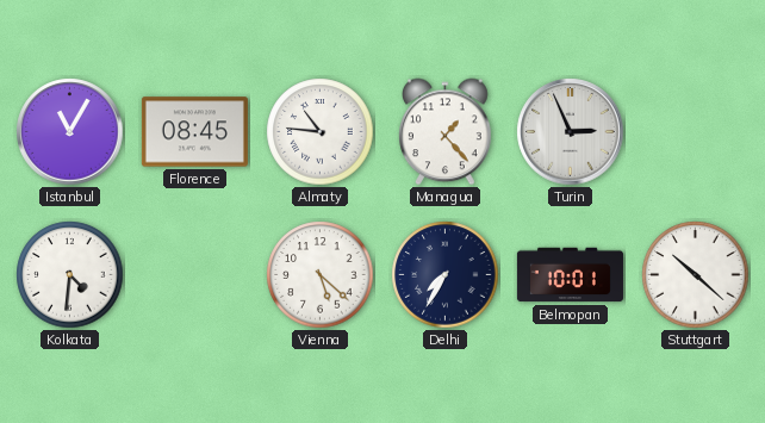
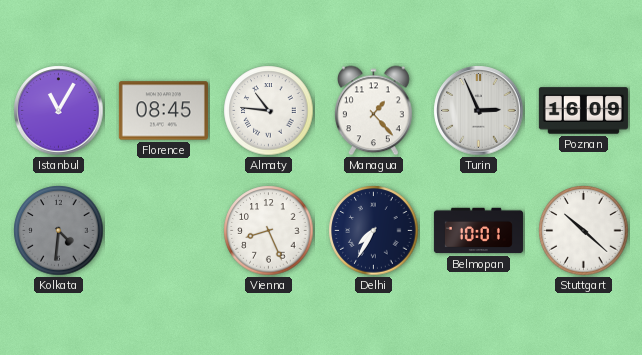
Poznan: none -> 16:09
Kolkata dial: white -> grey
Vienna: 5:22 -> 8:26
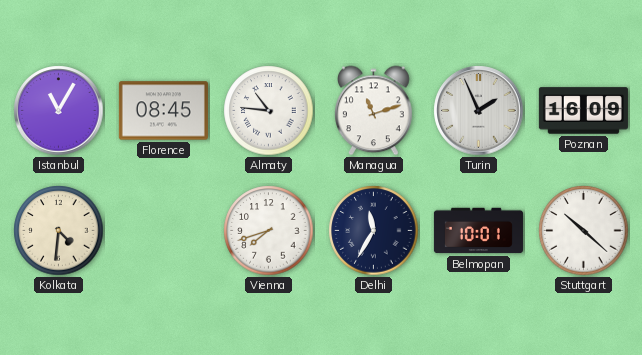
Managua: 1:23 -> 11:12
Turin: 2:56 -> 1:56
Kolkata dial: grey -> cream
Vienna: 8:26 -> 7:42
Delhi: 7:35 -> 11:35
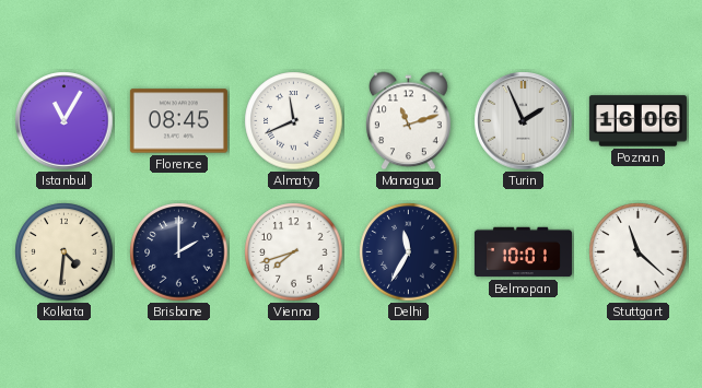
Almaty: 10:46 -> 11:41
Poznan: 16:09 -> 16:06
Brisbane: none -> 2:00
Stuttgart: 10:22 -> 11:22
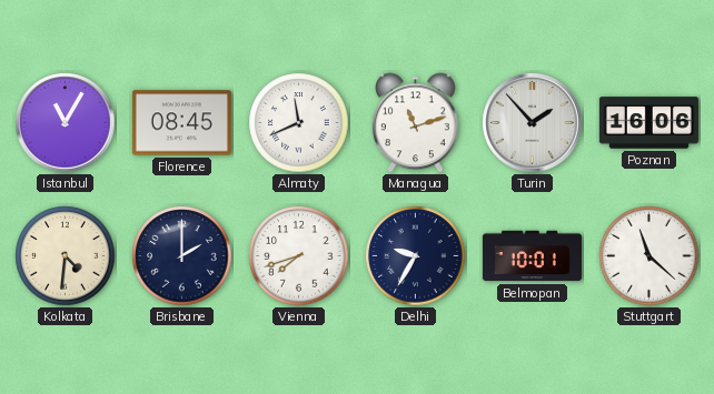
Turin: 1:56 -> 1:53
Delhi: 11:35 -> 9:35
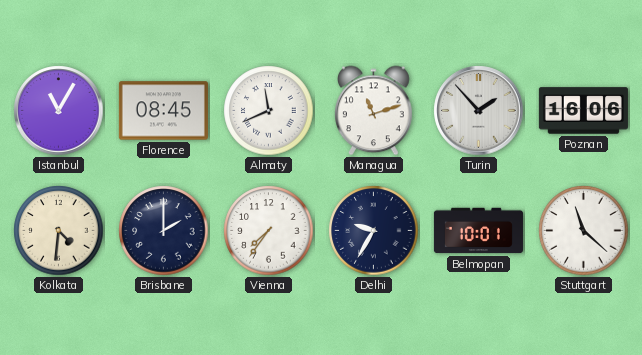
Vienna: 7:42 -> 7:36
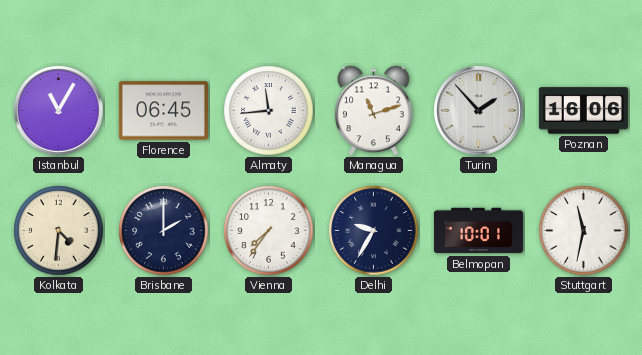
Florence: 08:45 -> 06:45
Almaty: 11:41 -> 11:44
Stuttgart: 11:22 -> 11:32
